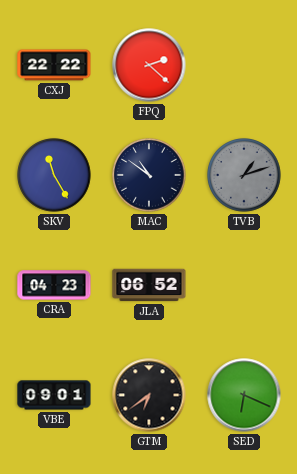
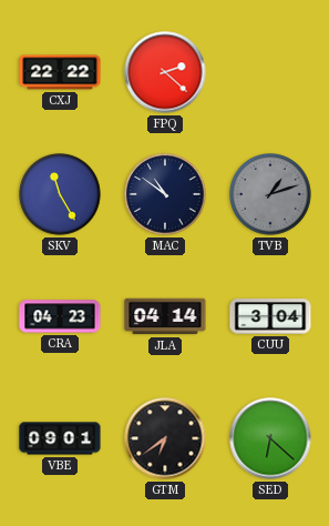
JLA: 06:52 -> 04:14
CUU: none -> 3:04
SED: 6:19 -> 6:22
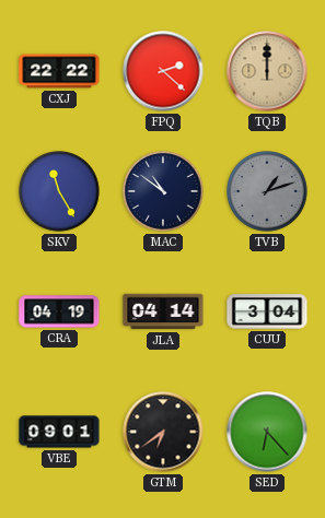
TQB: none -> 12:00
CRA: 04:23 -> 04:19
SED: 6:22 -> 6:23
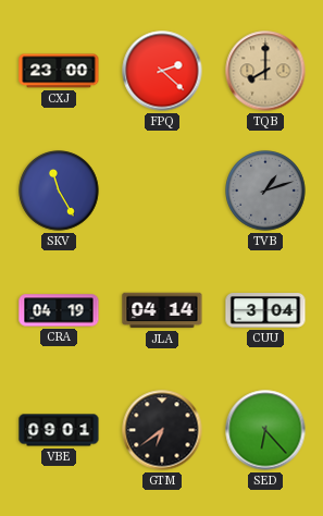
CXJ: 22:22 -> 23:00
TQB: 12:00 -> 8:00
MAC: 10:51 -> none
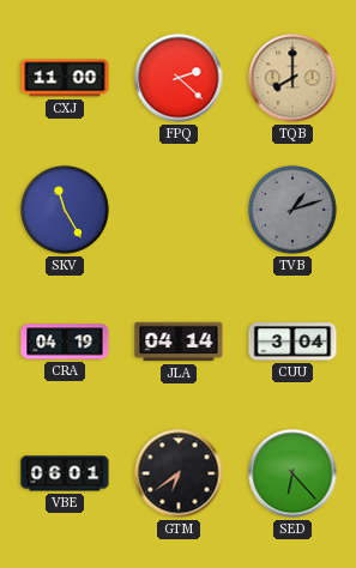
CXJ: 23:00 -> 11:00
VBE: 09:01 -> 06:01
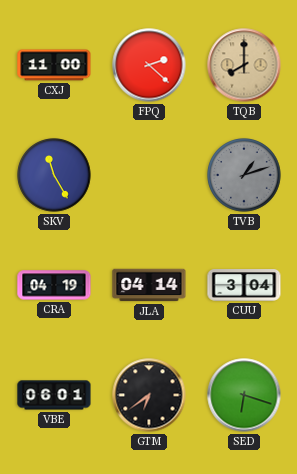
SED: 6:23 -> 6:18
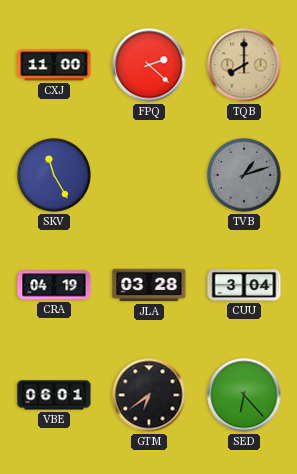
JLA: 04:14 -> 03:28
SED: 6:18 -> 6:23
